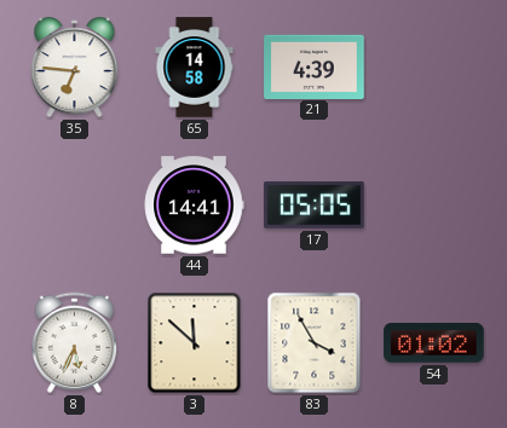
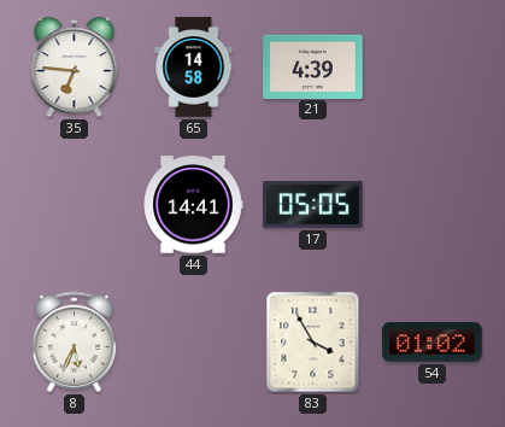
3: 11:52 -> none
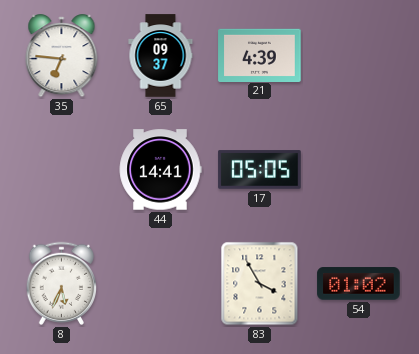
65: 14:58 -> 09:37
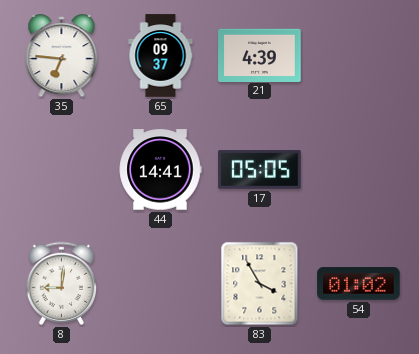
8: 5:34 -> 9:01
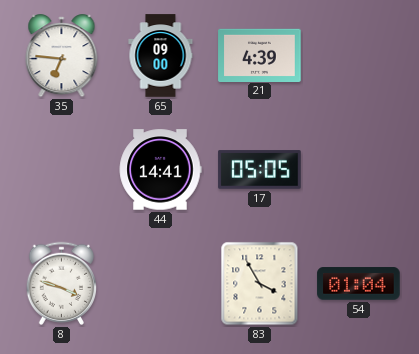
65: 09:37 -> 09:00
8: 9:01 -> 3:48
54: 01:02 -> 01:04
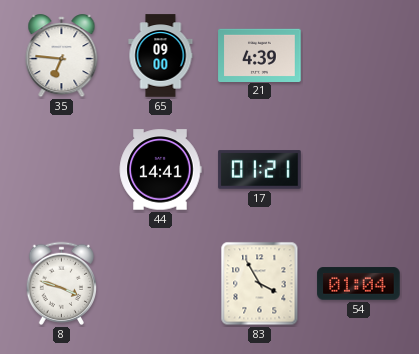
17: 05:05 -> 01:21
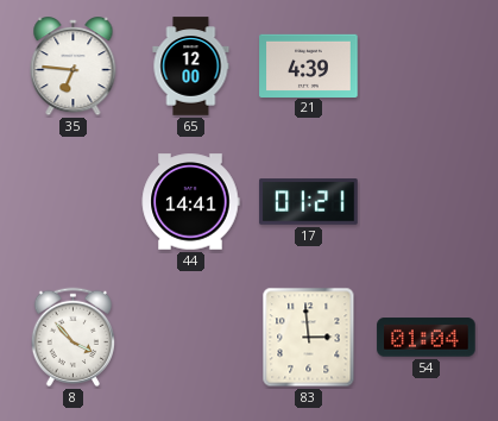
65: 09:00 -> 12:00
8: 3:48 -> 3:53
83: 3:55 -> 2:59
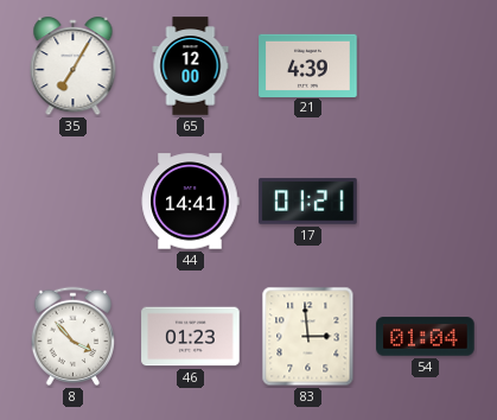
35: 6:46 -> 7:05
46: none -> 01:23
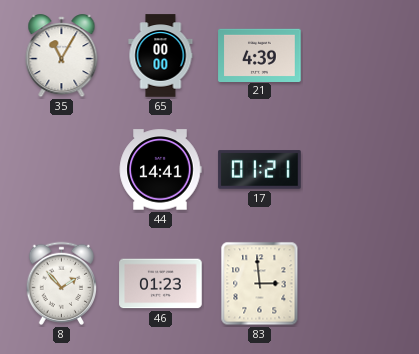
35: 7:05 -> 11:05
65: 12:00 -> 00:00
8: 3:53 -> 1:53
54: 01:04 -> none
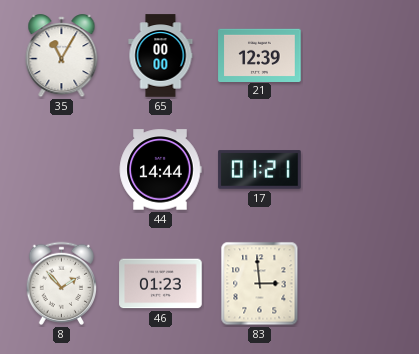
21: 4:39 -> 12:39
44: 14:41 -> 14:44
